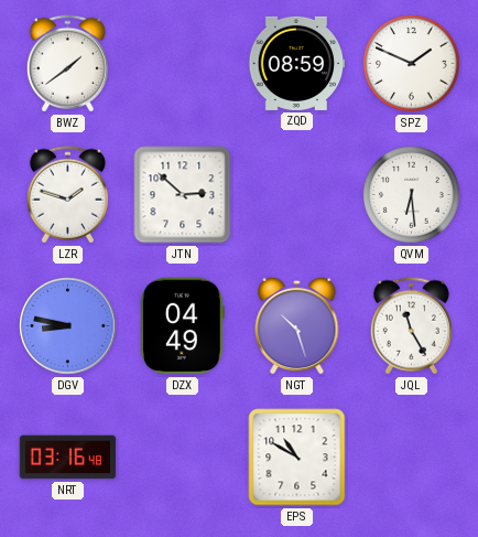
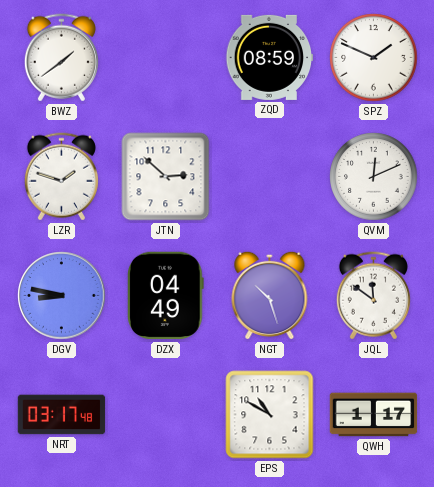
QVM: 6:29 -> 12:11
JQL: 11:25 -> 11:51
NRT: 03:16 -> 03:17
QWH: none -> 1:17
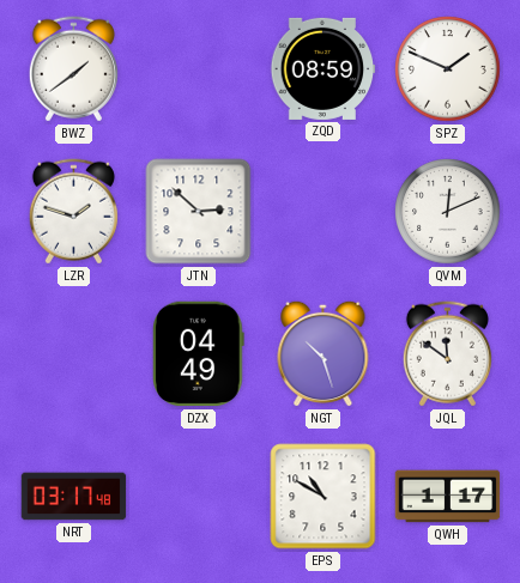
DGV: 8:47 -> none
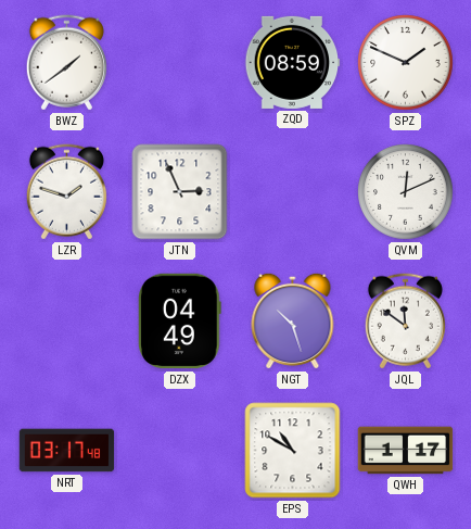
JTN: 2:52 -> 2:56
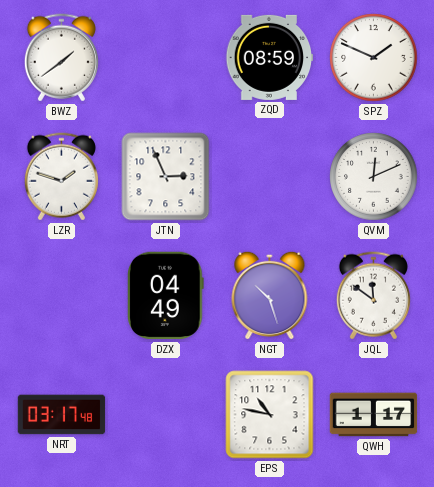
EPS: 10:50 -> 10:47
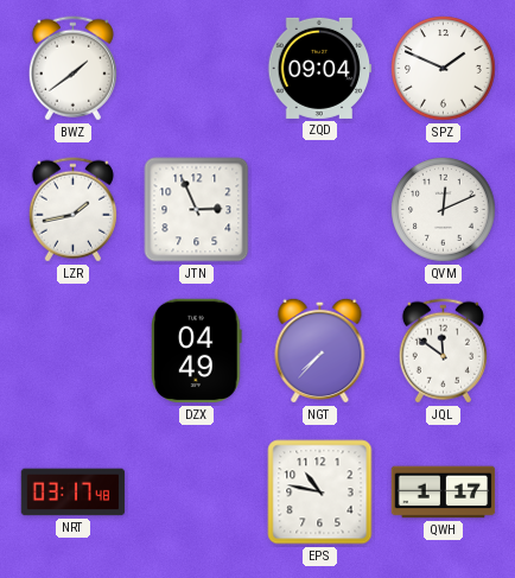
ZQD: 08:59 -> 09:04
LZR: 1:48 -> 1:43
NGT: 10:27 -> 7:37
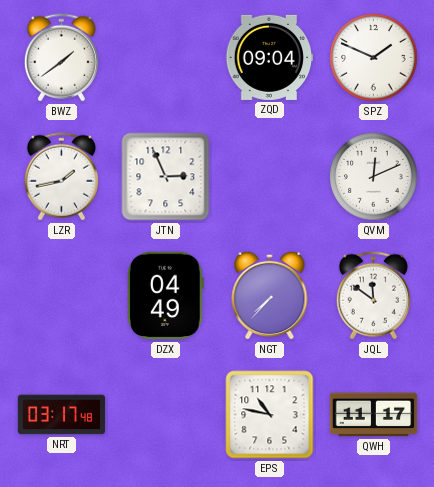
QWH: 1:17 -> 11:17
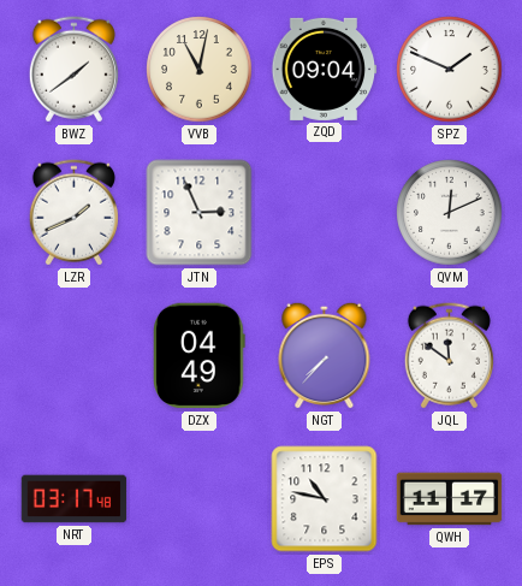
VVB: none -> 11:02
LZR: 1:43 -> 1:41
